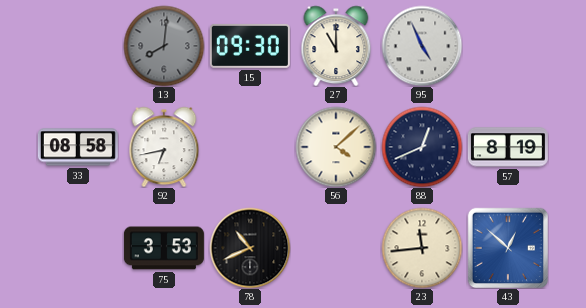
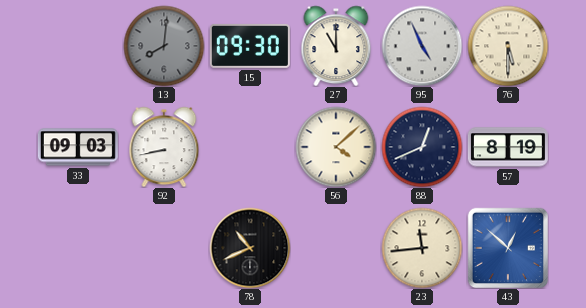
76: none -> 5:30
33: 08:58 -> 09:03
92: 6:43 -> 8:43
75: 3:53 -> none
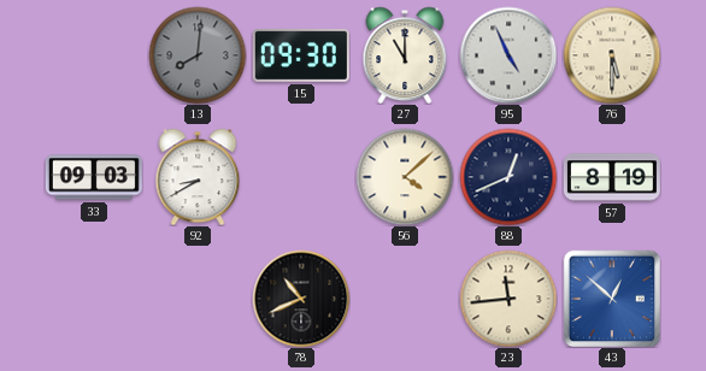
92: 8:43 -> 8:40
